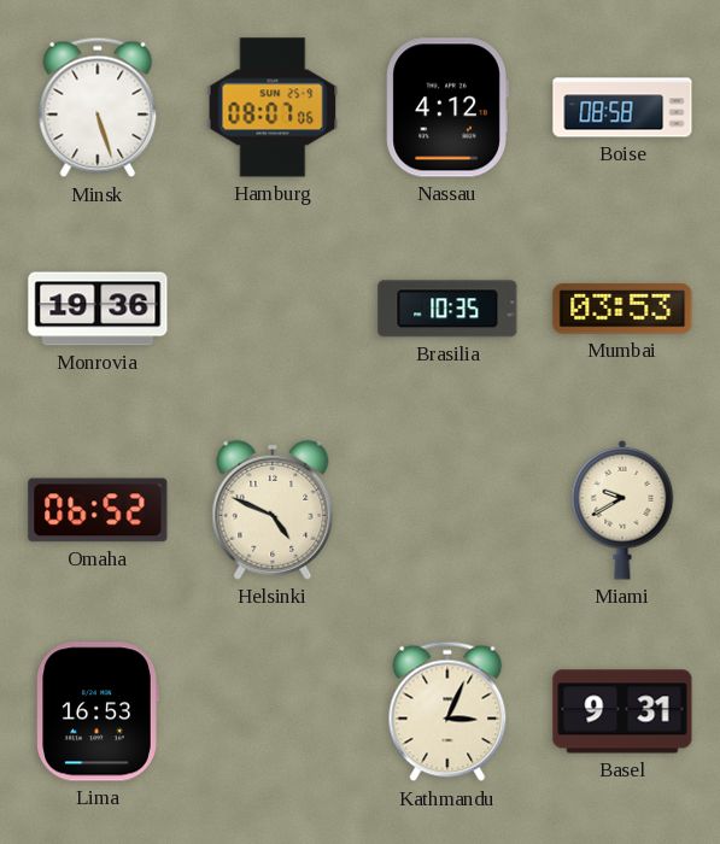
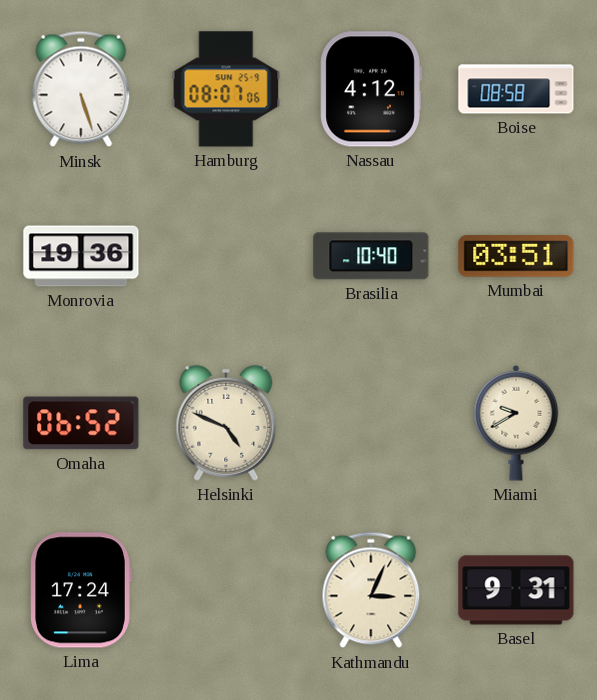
Brasilia: 10:35 -> 10:40
Mumbai: 03:53 -> 03:51
Lima: 16:53 -> 17:24
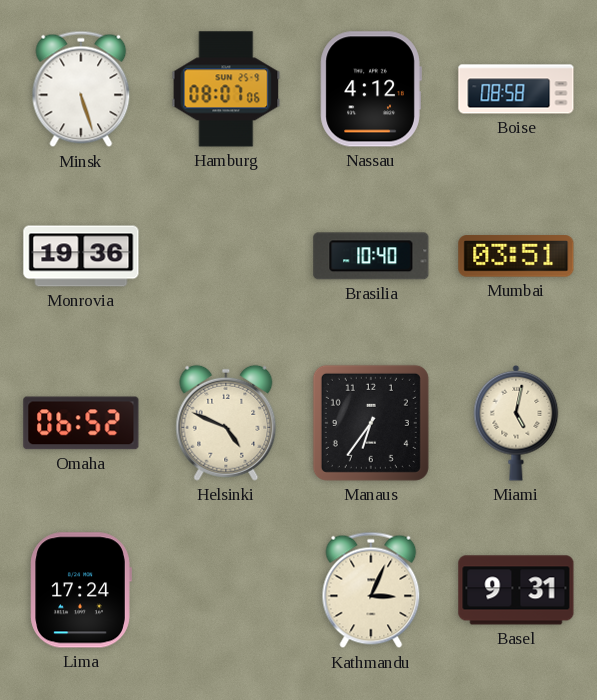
Manaus: none -> 6:36
Miami: 9:40 -> 5:02
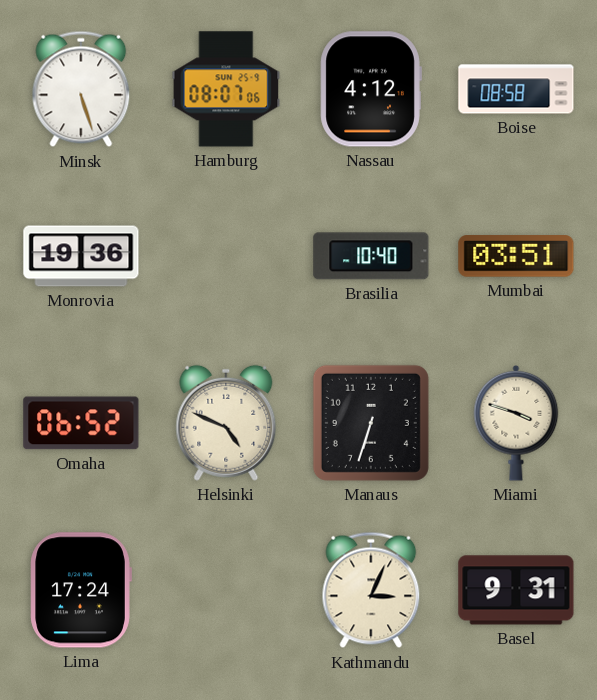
Manaus: 6:36 -> 6:33
Miami: 5:02 -> 3:48
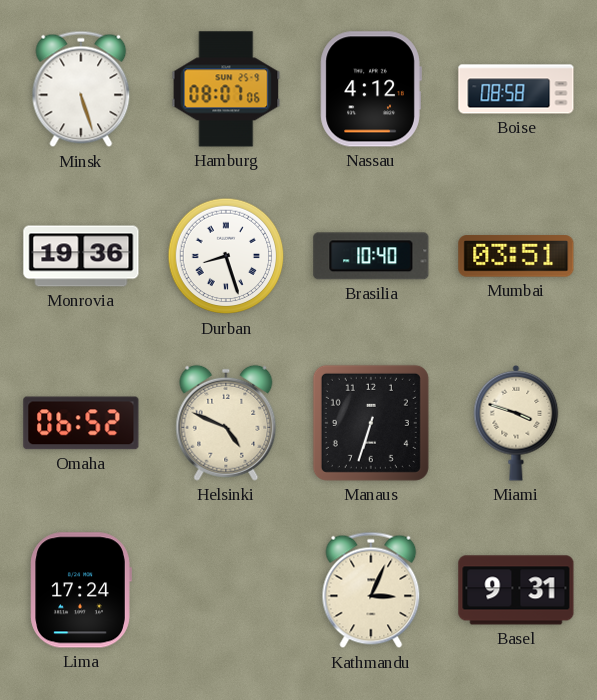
Durban: none -> 8:27
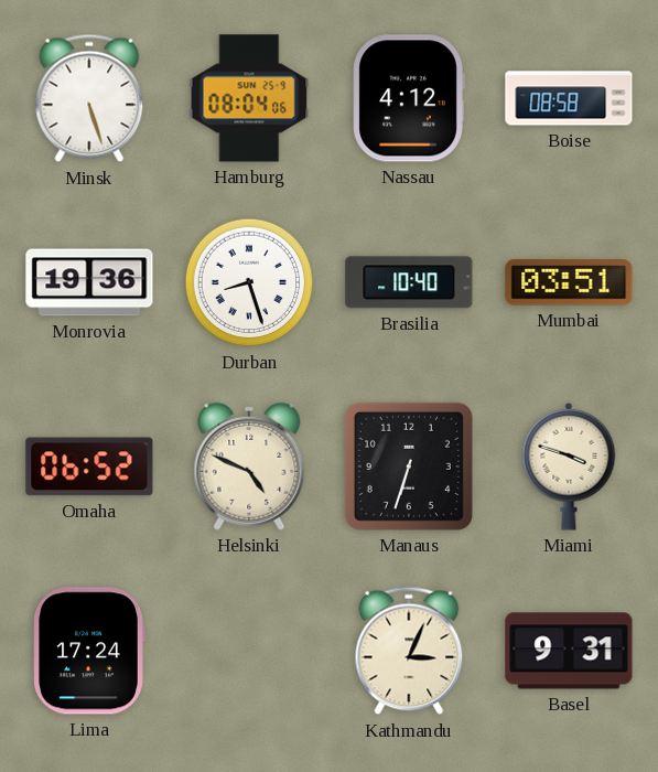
Hamburg: 08:07 -> 08:04
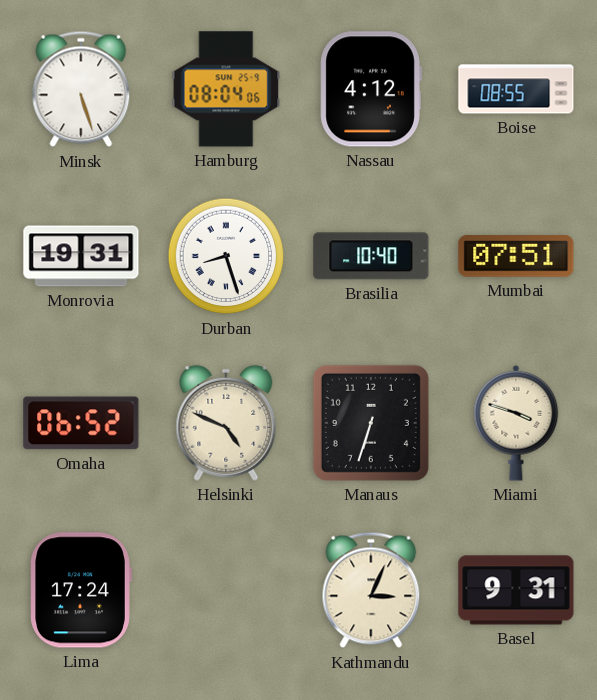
Boise: 08:58 -> 08:55
Monrovia: 19:36 -> 19:31
Mumbai: 03:51 -> 07:51
